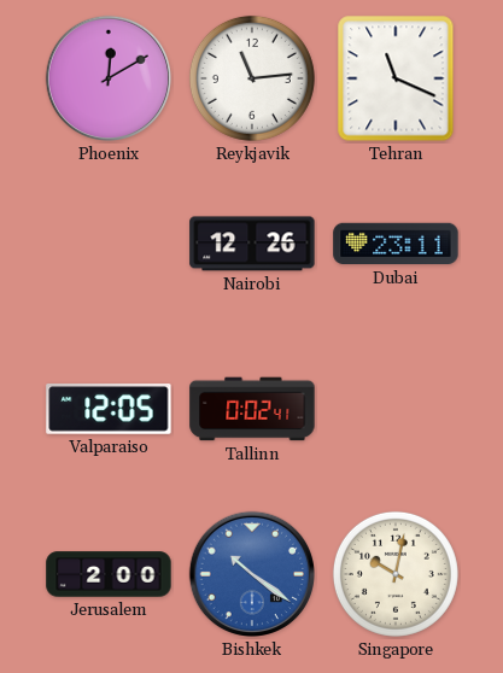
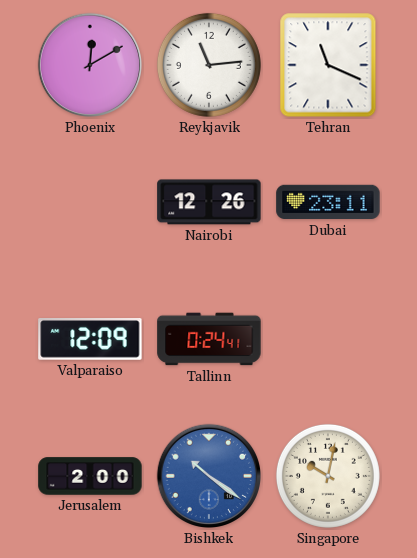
Valparaiso: 12:05 -> 12:09
Tallinn: 0:02 -> 0:24
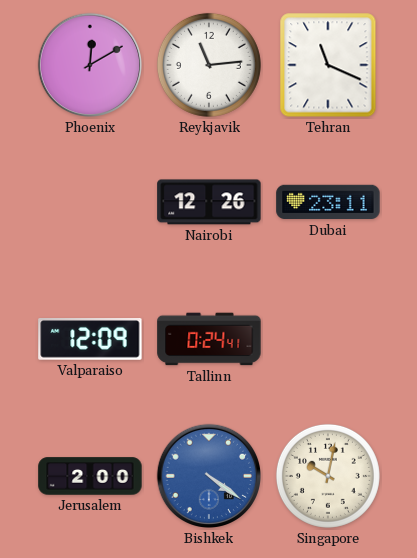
Bishkek: 10:21 -> 4:21
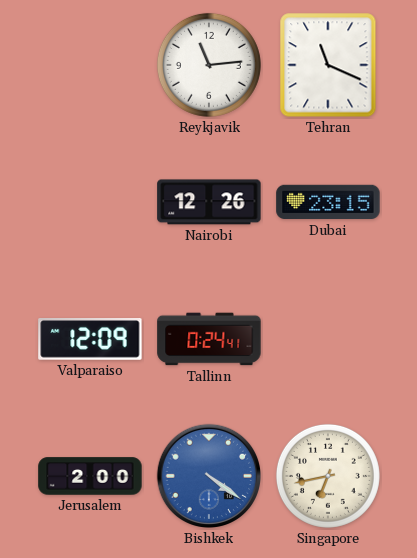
Phoenix: 12:10 -> none
Dubai: 23:11 -> 23:15
Singapore: 10:02 -> 6:43
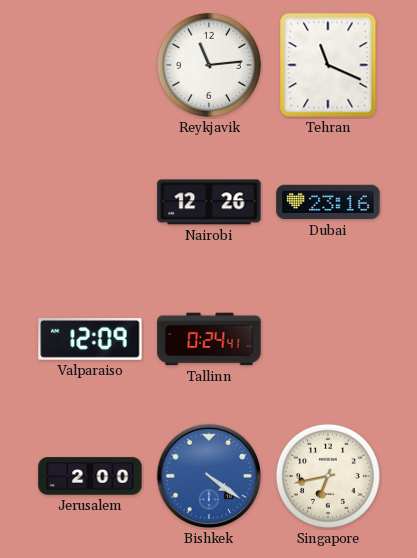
Dubai: 23:15 -> 23:16
